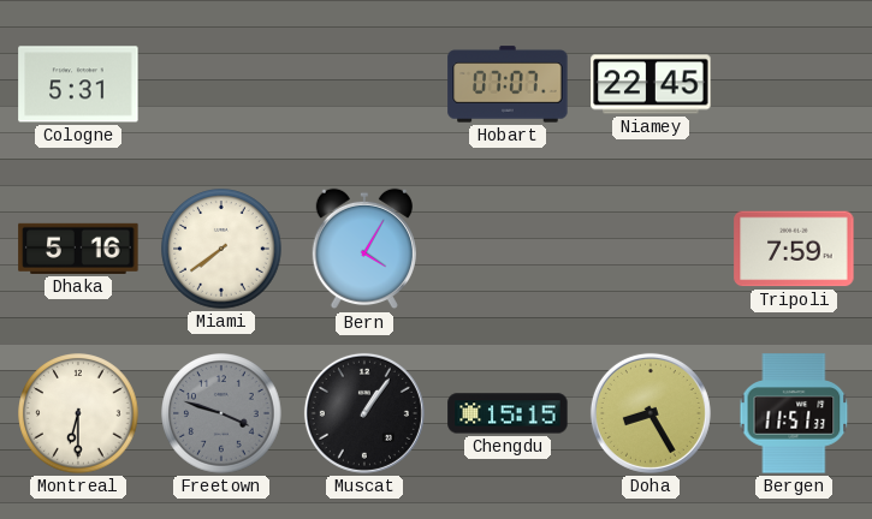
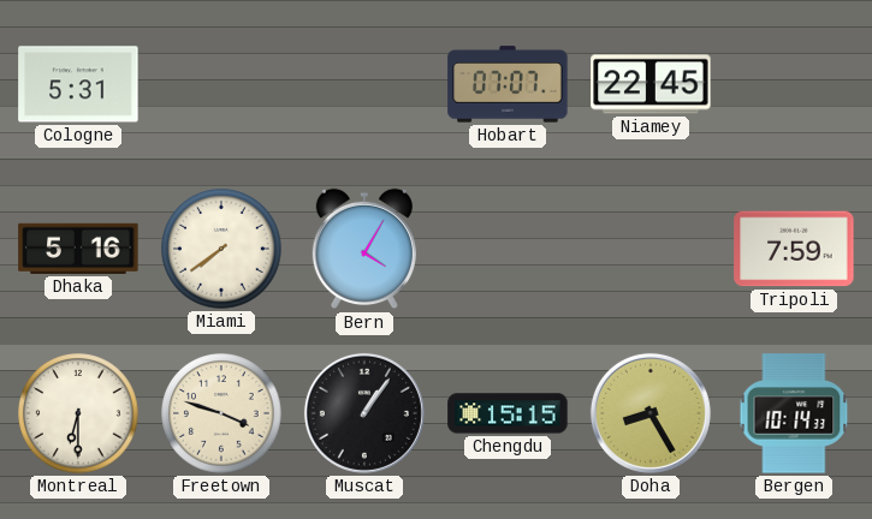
Freetown dial: grey -> cream
Bergen: 11:51 -> 10:14
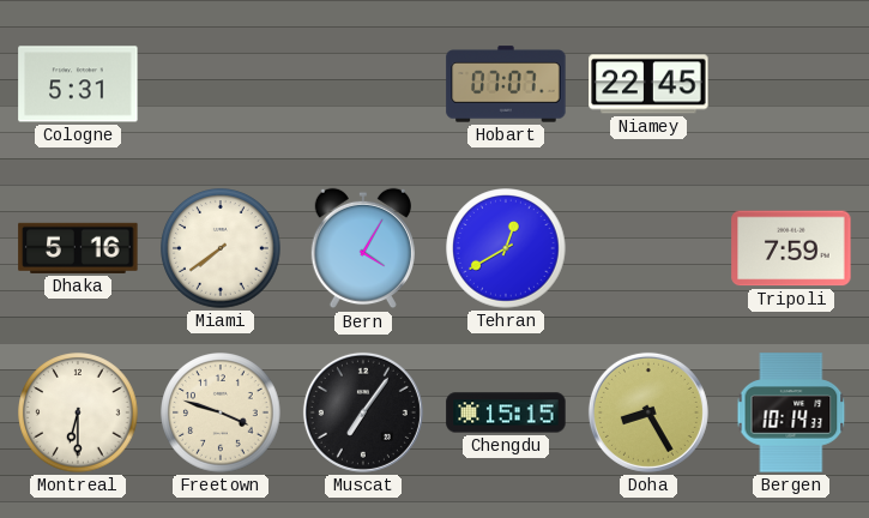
Tehran: none -> 12:40
Muscat: 1:06 -> 7:06
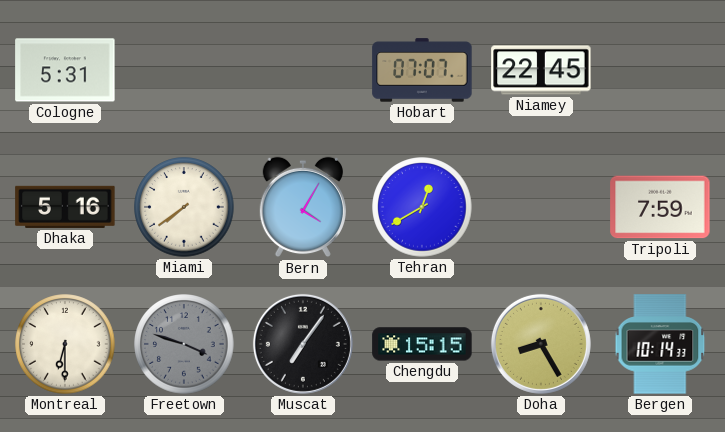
Freetown dial: cream -> grey
